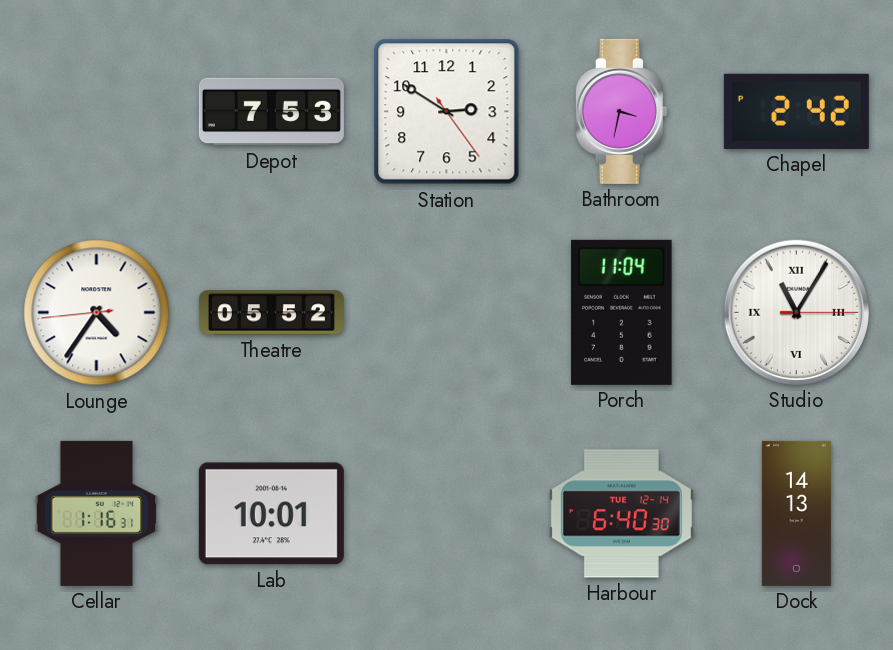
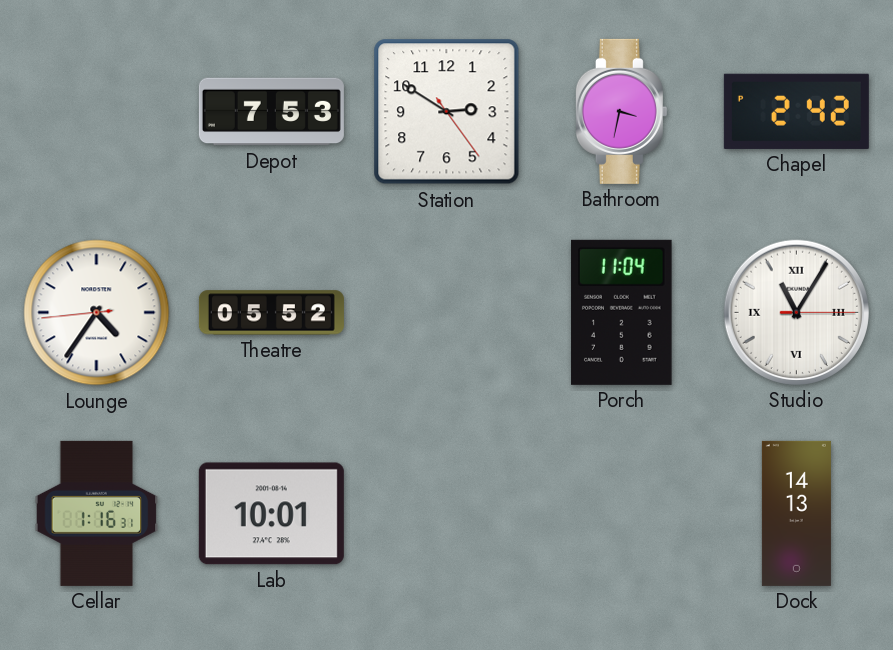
Harbour: 6:40 -> none
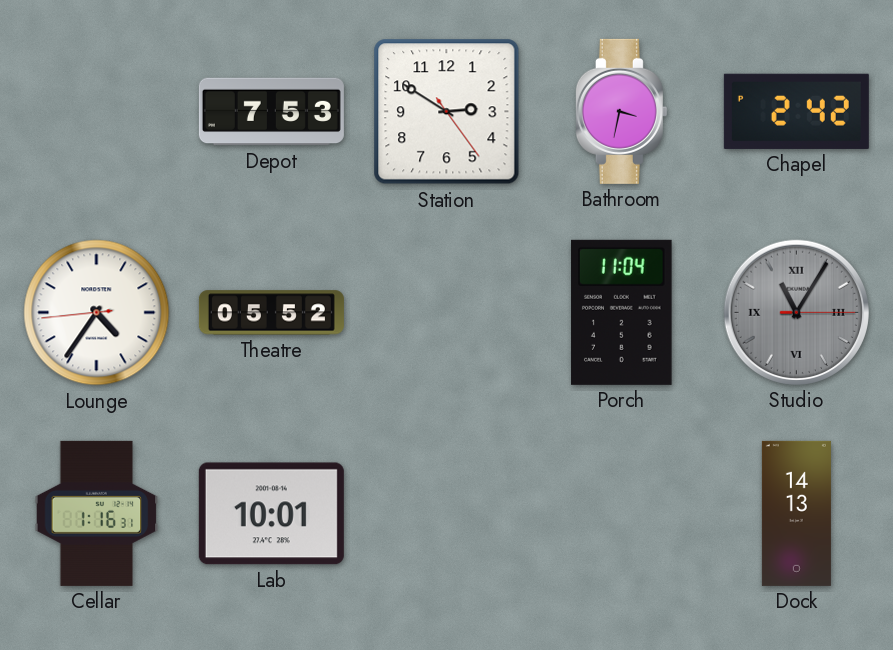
Studio dial: white -> grey
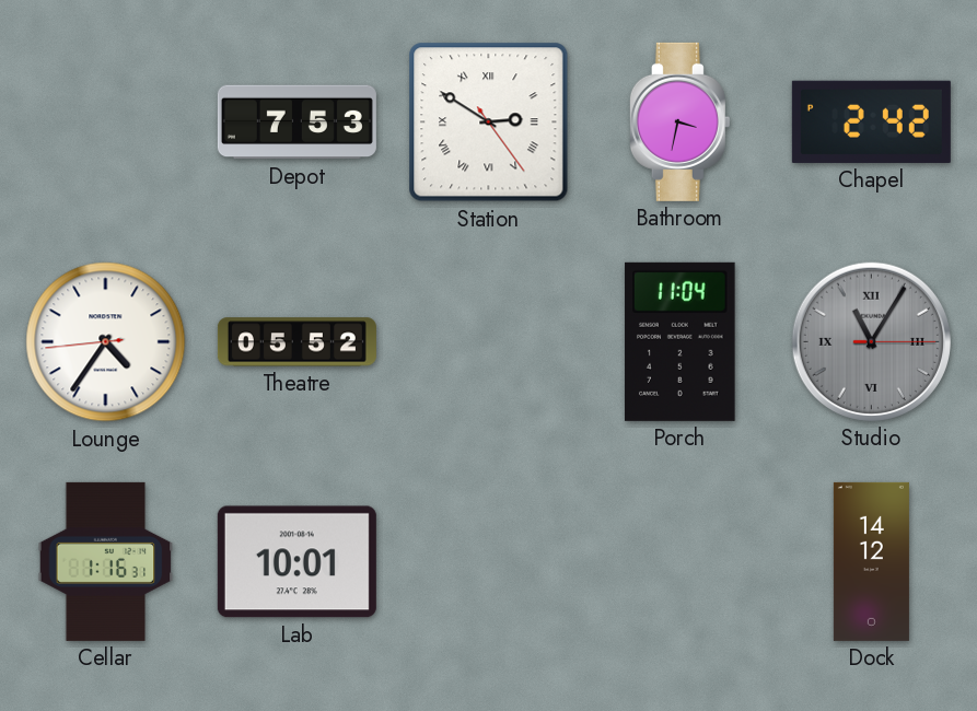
Station numerals: Arabic -> Roman
Dock: 14:13 -> 14:12
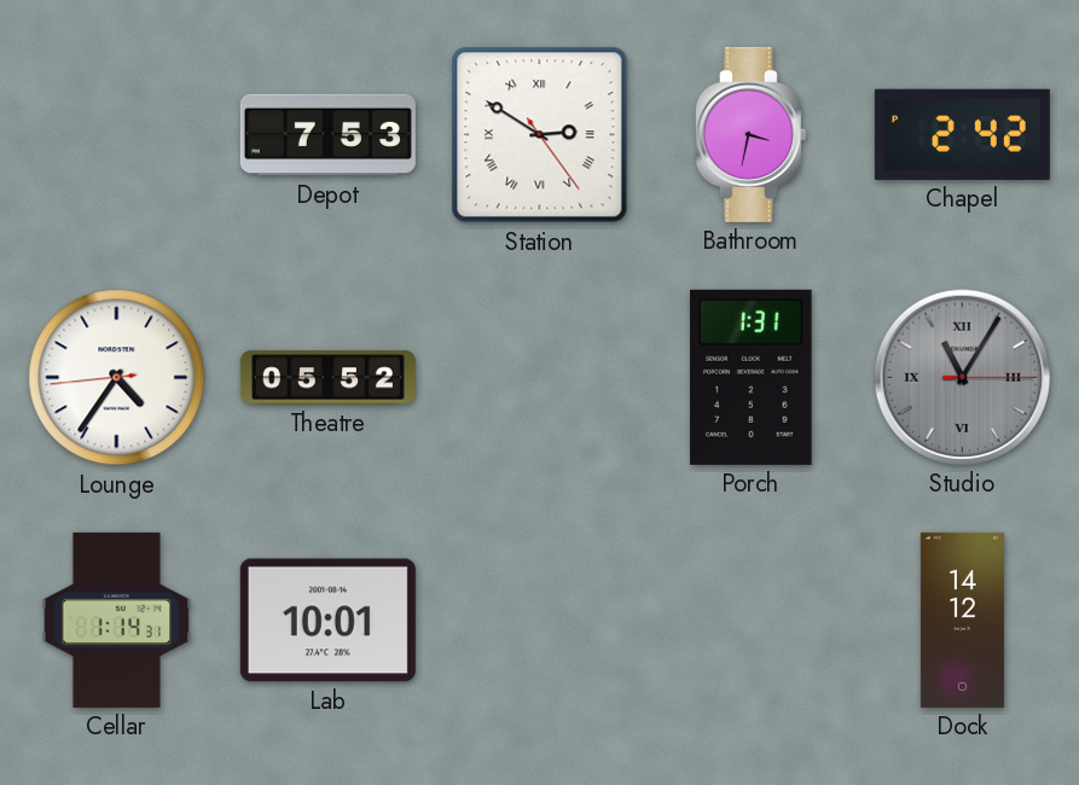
Porch: 11:04 -> 1:31
Cellar: 1:16 -> 1:14
